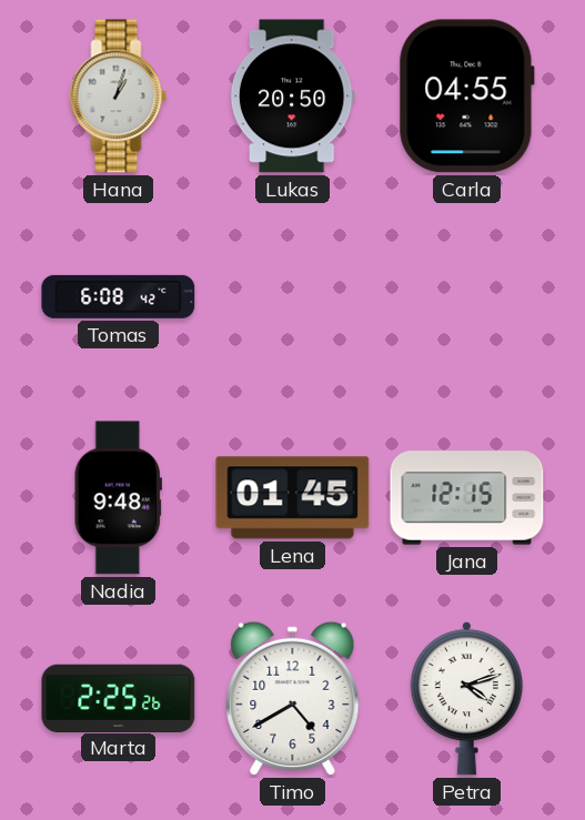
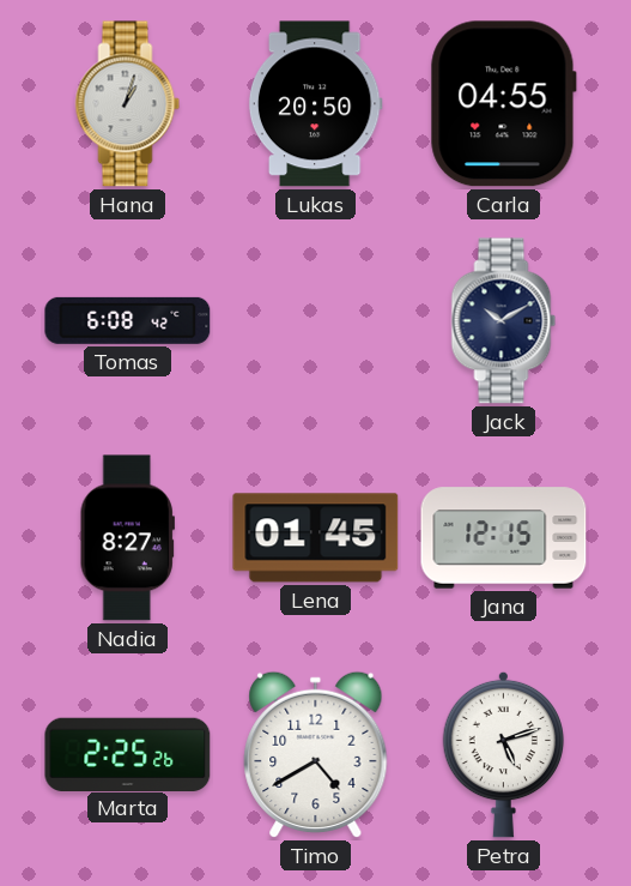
Jack: none -> 10:10
Nadia: 9:48 -> 8:27
Petra: 4:12 -> 5:12
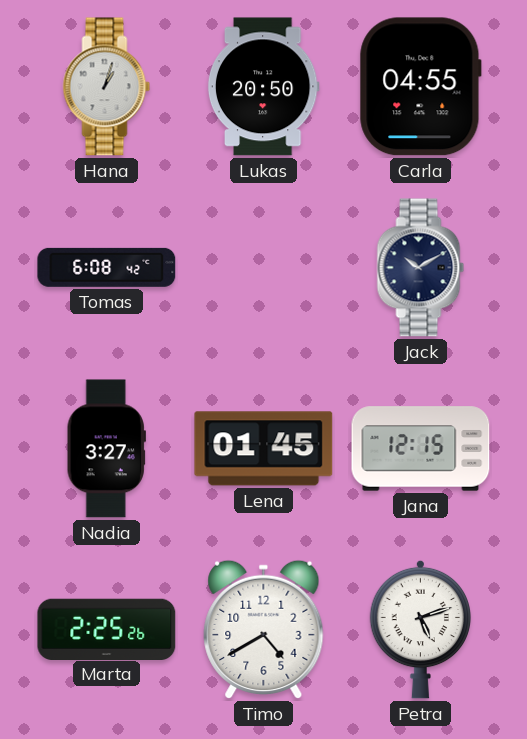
Nadia: 8:27 -> 3:27
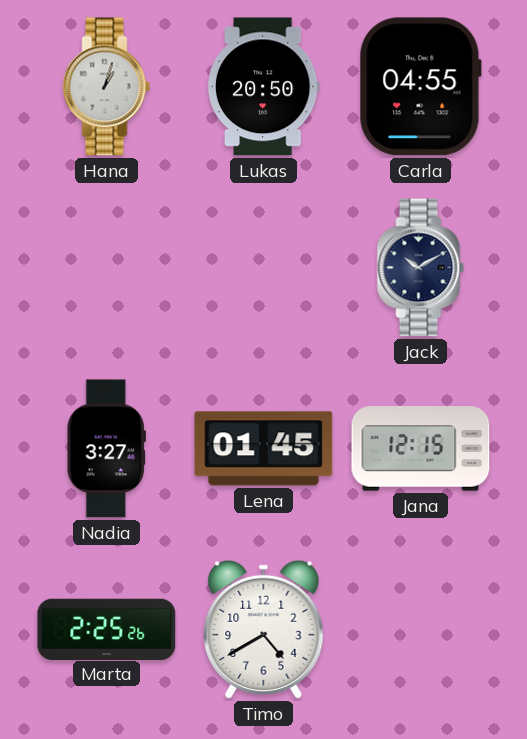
Tomas: 6:08 -> none
Petra: 5:12 -> none
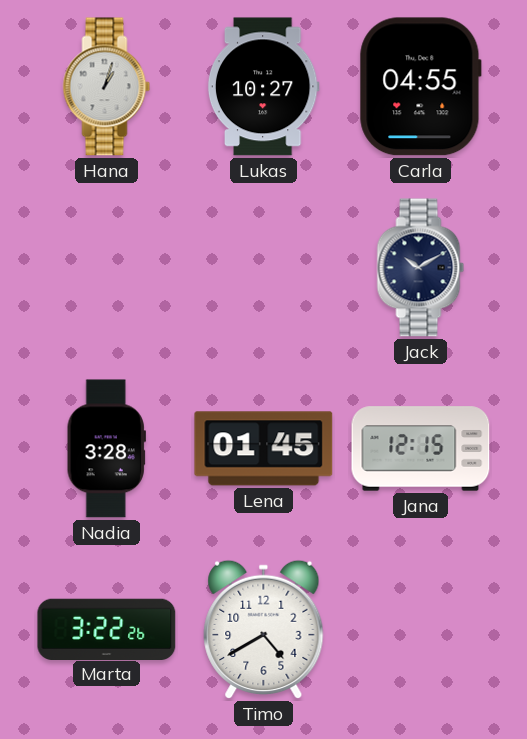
Lukas: 20:50 -> 10:27
Nadia: 3:27 -> 3:28
Marta: 2:25 -> 3:22
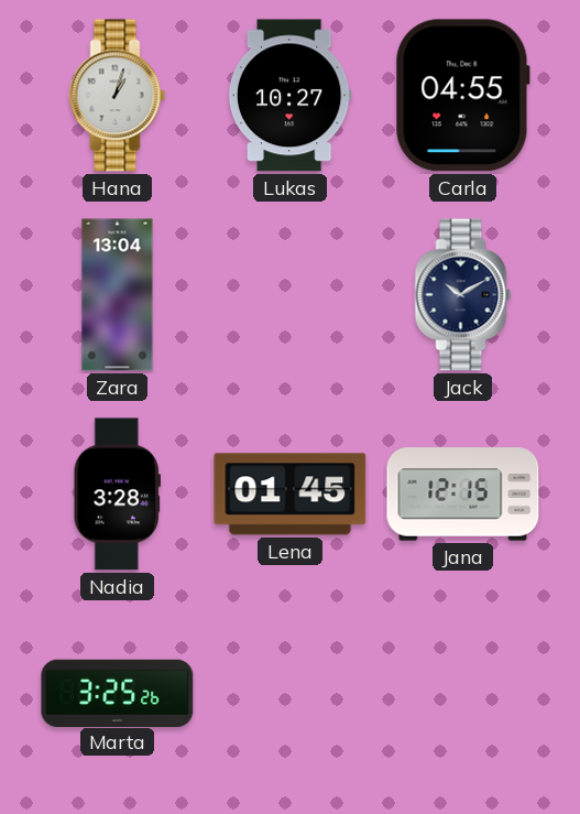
Zara: none -> 13:04
Marta: 3:22 -> 3:25
Timo: 4:40 -> none
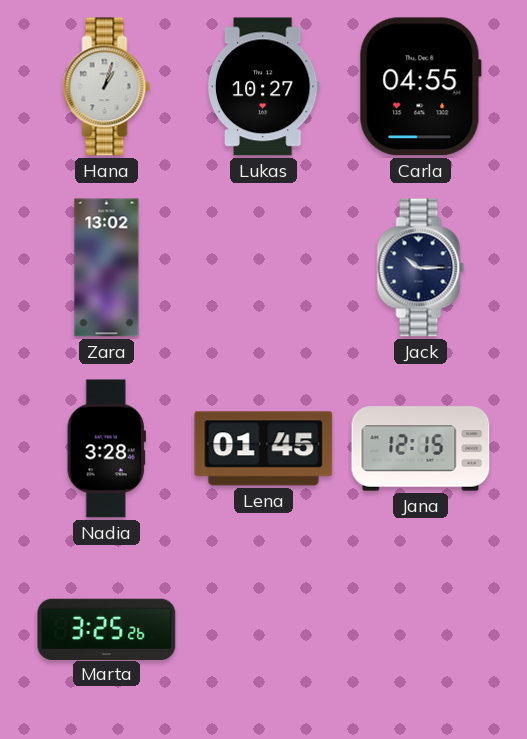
Zara: 13:04 -> 13:02
Jack: 10:10 -> 10:15
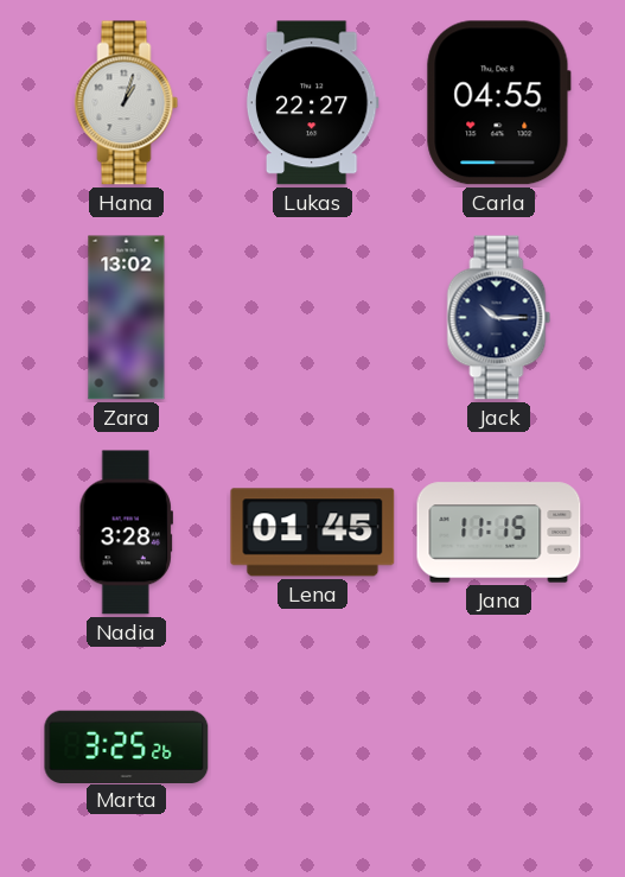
Lukas: 10:27 -> 22:27
Jana: 12:15 -> 11:15
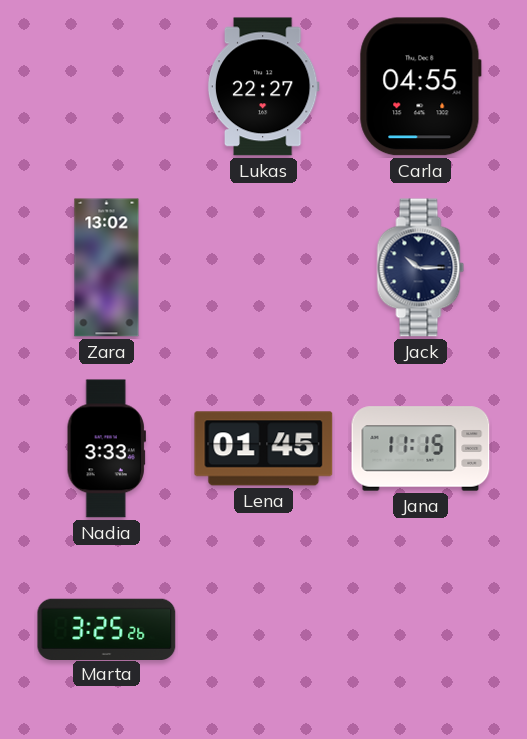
Hana: 1:03 -> none
Nadia: 3:28 -> 3:33
